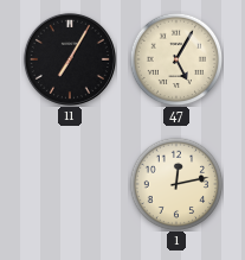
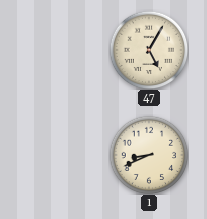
11: 7:05 -> none
1: 12:13 -> 8:41
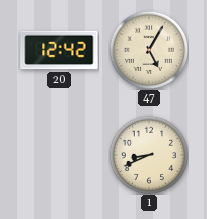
20: none -> 12:42
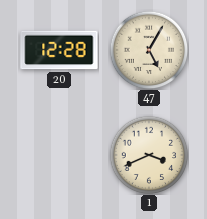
20: 12:42 -> 12:28
1: 8:41 -> 3:41
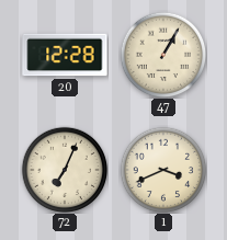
47: 5:05 -> 1:05
72: none -> 7:04
